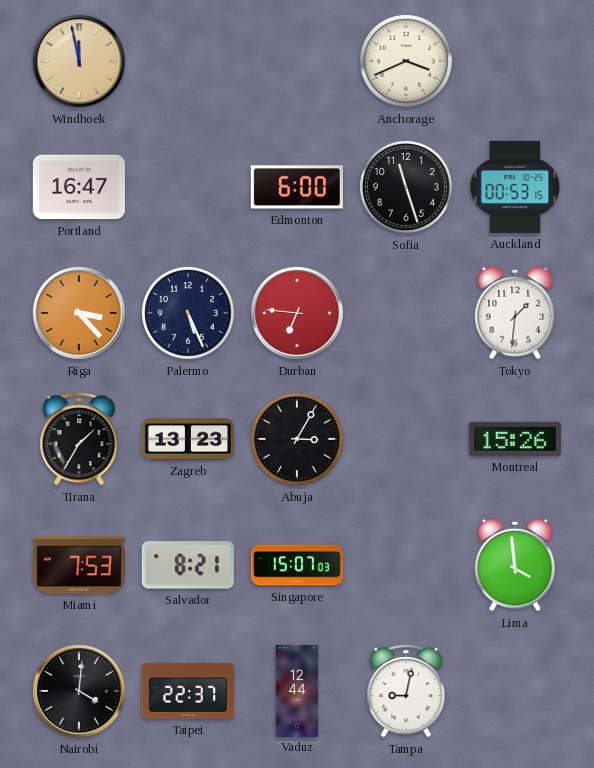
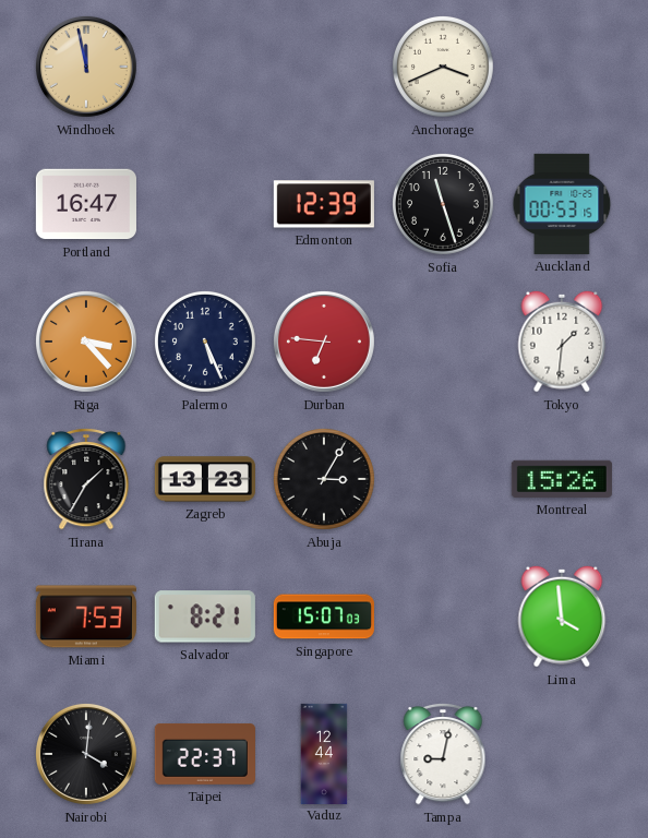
Edmonton: 6:00 -> 12:39
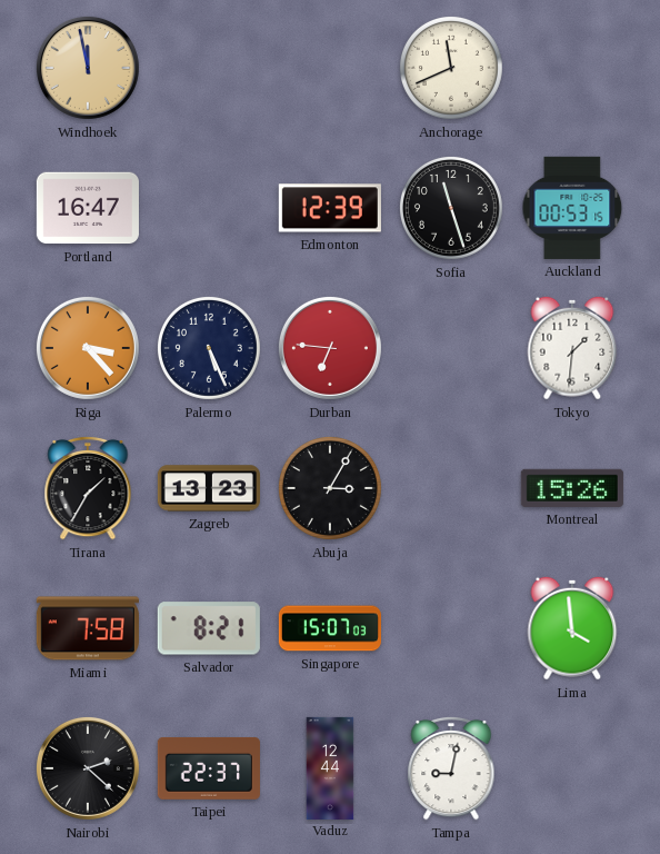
Anchorage: 3:41 -> 11:41
Miami: 7:53 -> 7:58
Nairobi: 4:01 -> 2:22
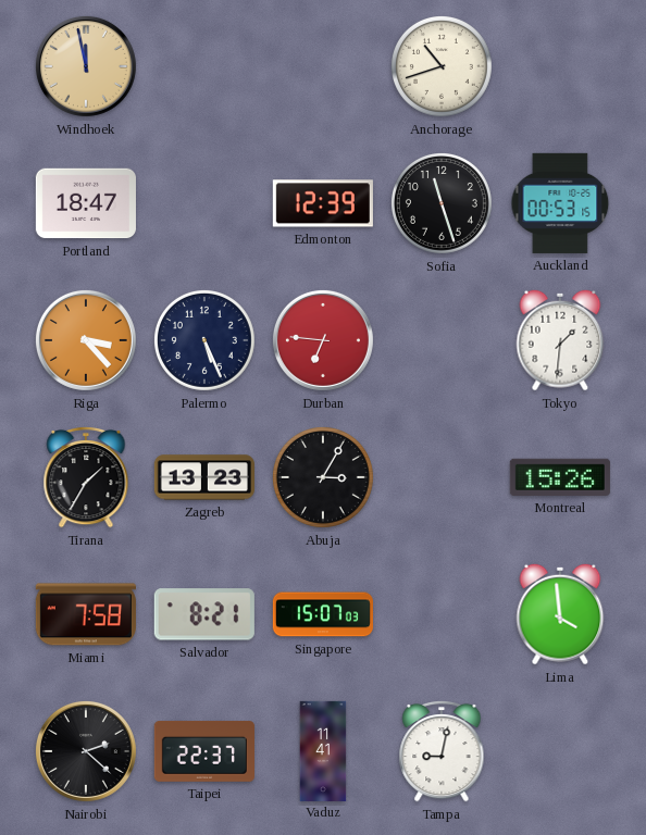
Anchorage: 11:41 -> 10:42
Portland: 16:47 -> 18:47
Vaduz: 12:44 -> 11:41
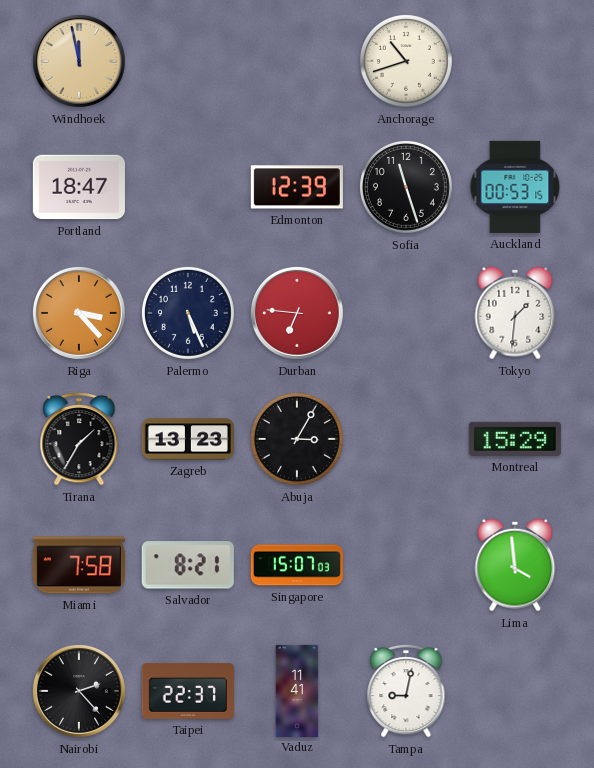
Montreal: 15:26 -> 15:29
Nairobi: 2:22 -> 2:23
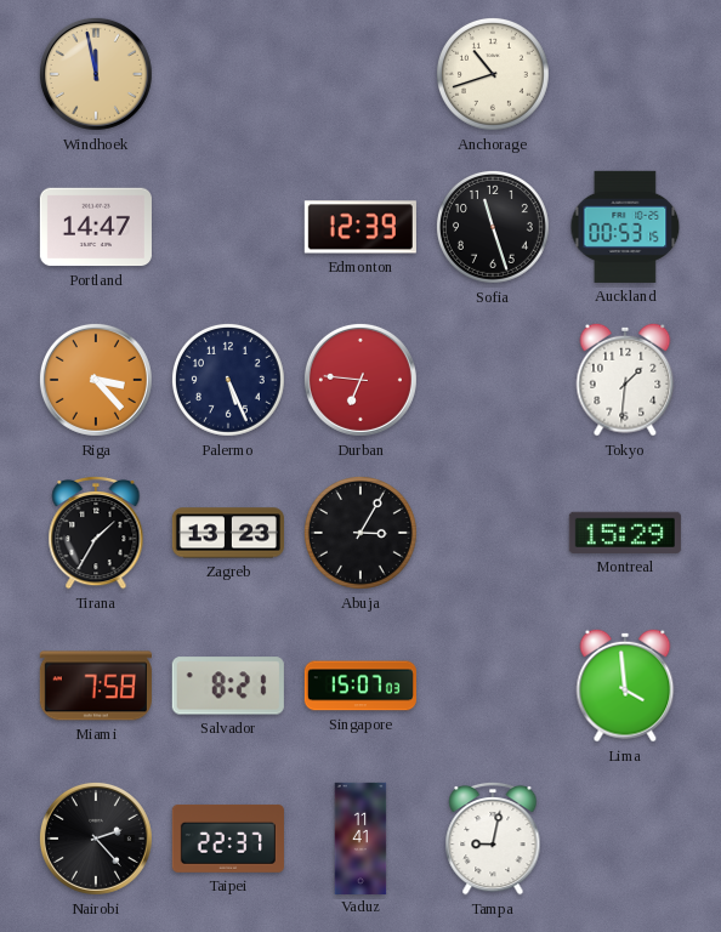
Portland: 18:47 -> 14:47
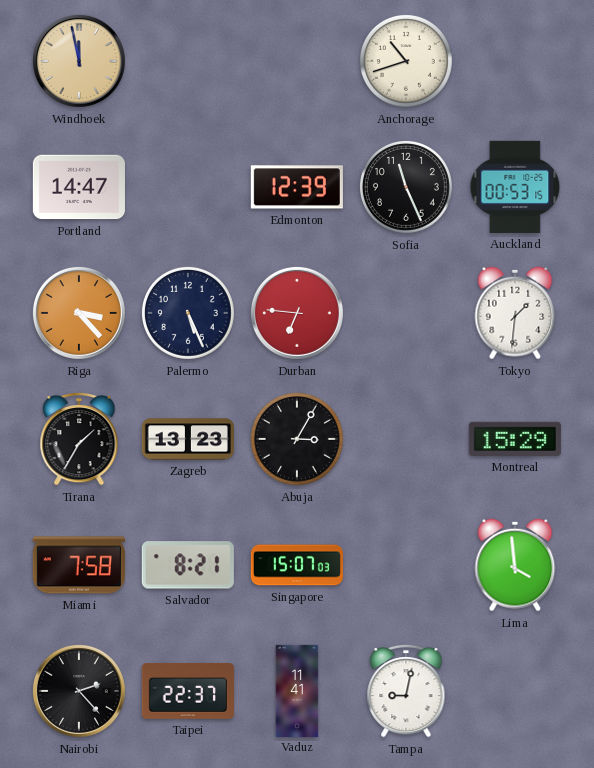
Sofia: 11:27 -> 11:26
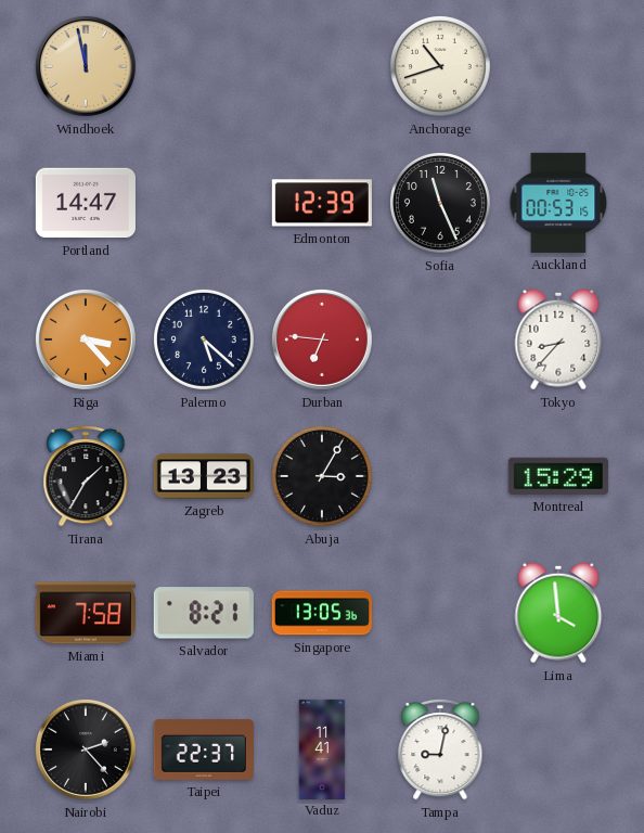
Palermo: 5:26 -> 5:22
Tokyo: 1:31 -> 8:37
Singapore: 15:07 -> 13:05
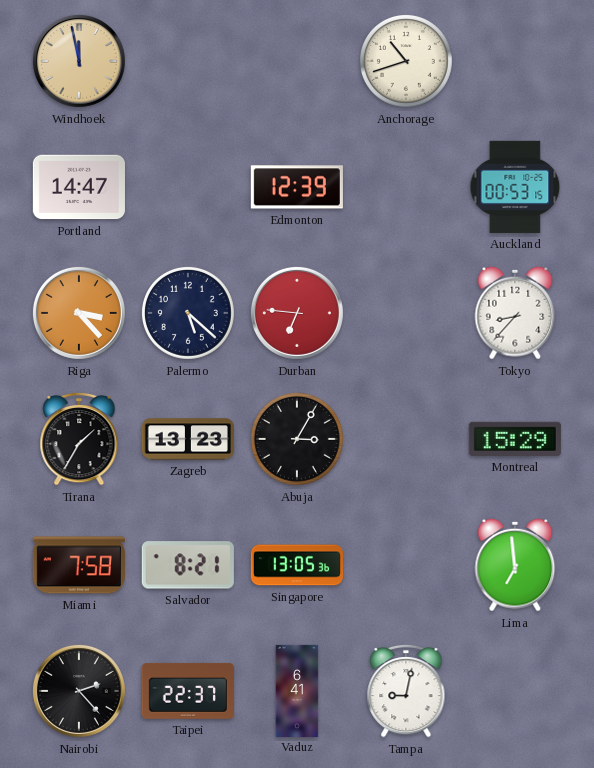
Sofia: 11:26 -> none
Lima: 3:59 -> 6:59
Vaduz: 11:41 -> 6:41
